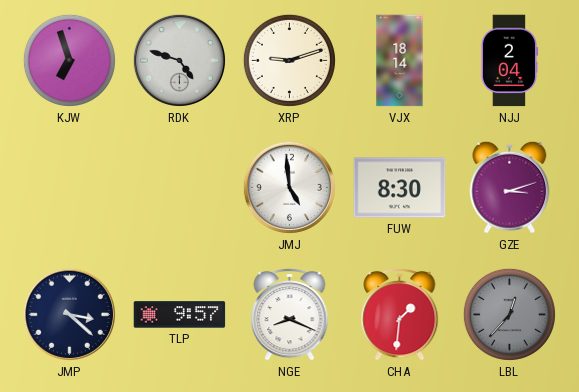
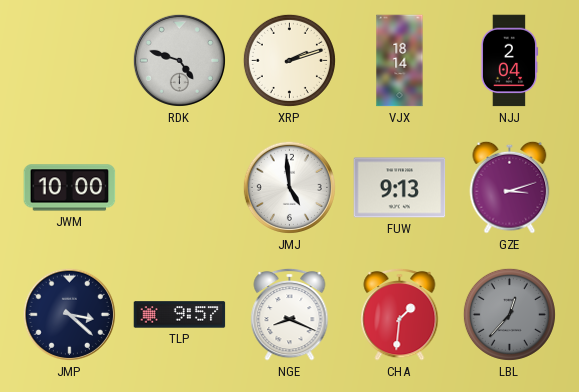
KJW: 6:57 -> none
XRP: 9:12 -> 2:12
JWM: none -> 10:00
FUW: 8:30 -> 9:13
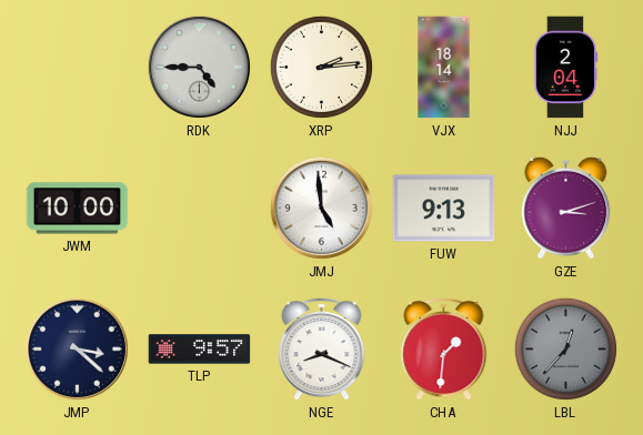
RDK: 4:48 -> 4:45
XRP: 2:12 -> 2:14
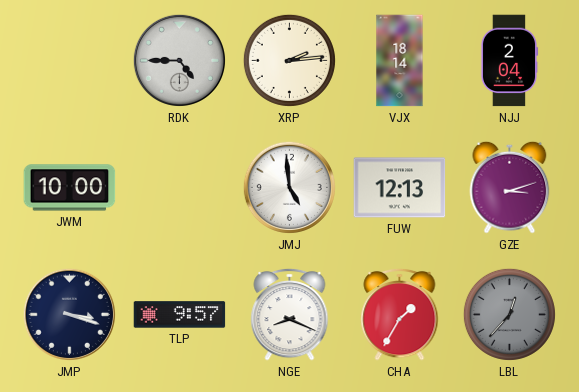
FUW: 9:13 -> 12:13
JMP: 3:22 -> 3:18
CHA: 1:31 -> 1:35
